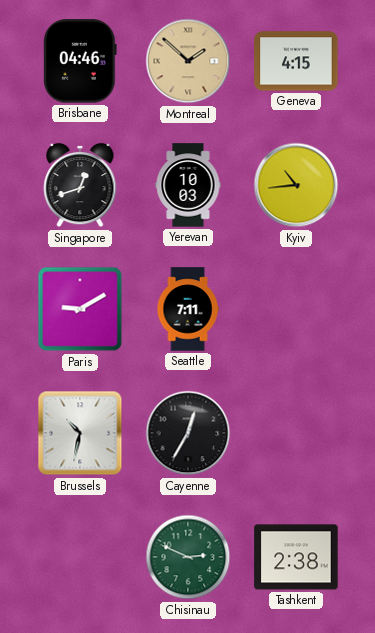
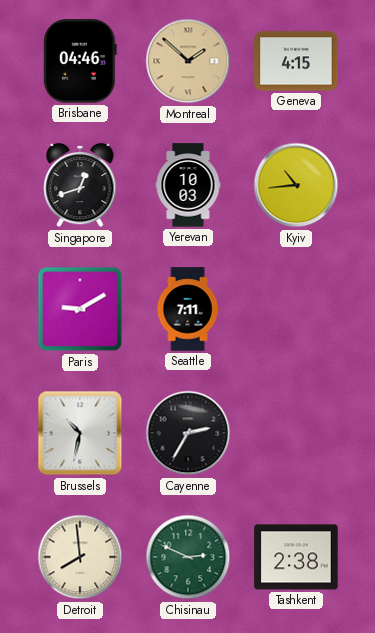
Cayenne: 12:35 -> 2:35
Detroit: none -> 7:59
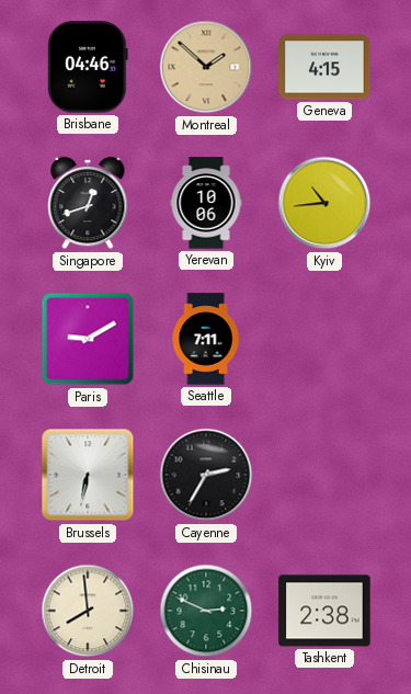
Yerevan: 10:03 -> 10:06
Brussels: 10:32 -> 6:32
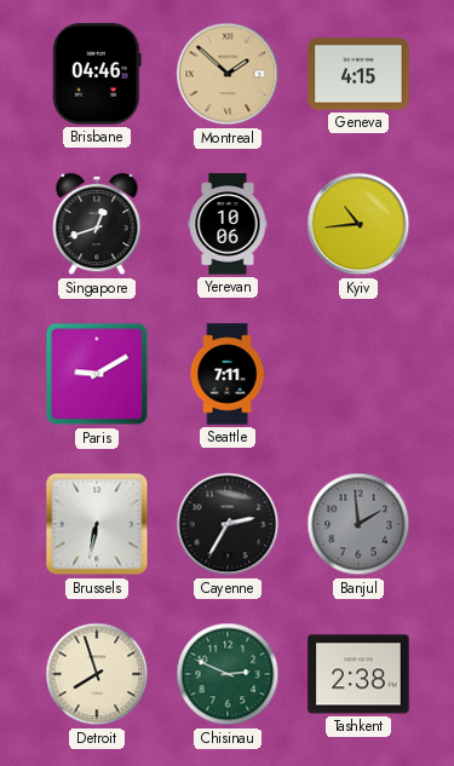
Banjul: none -> 1:59
Detroit: 7:59 -> 7:57
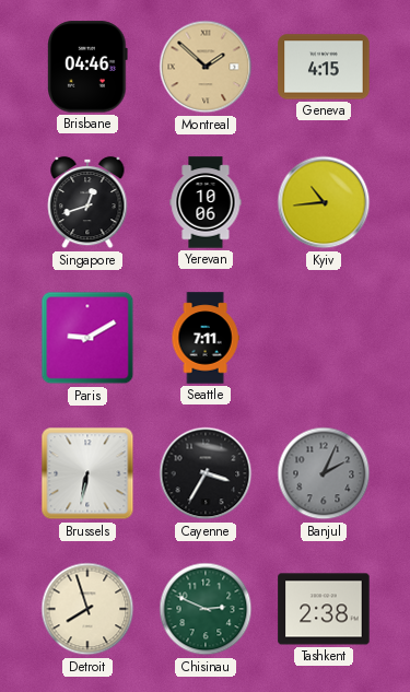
Cayenne: 2:35 -> 3:35
Banjul: 1:59 -> 2:04
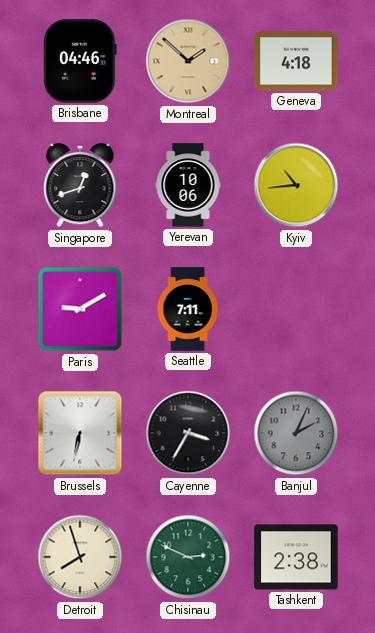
Geneva: 4:15 -> 4:18
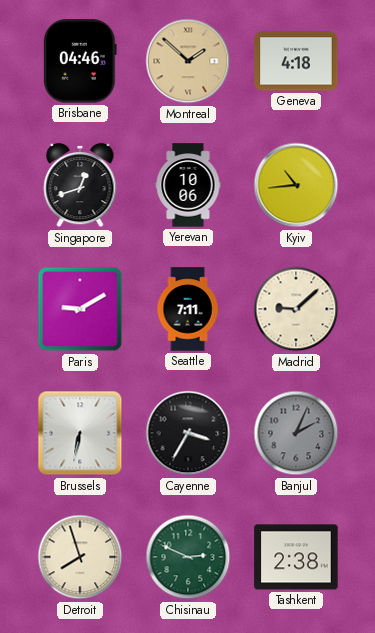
Madrid: none -> 9:08
